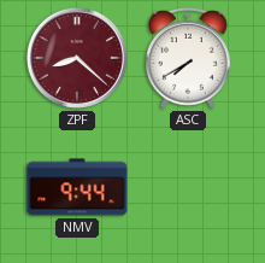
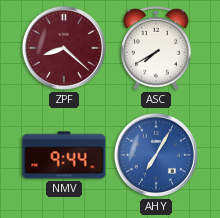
AHY: none -> 7:05
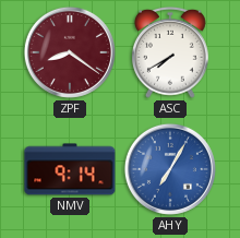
ZPF: 8:22 -> 8:21
NMV: 9:44 -> 9:14
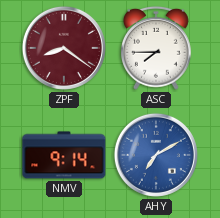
ASC: 7:40 -> 7:45
AHY: 7:05 -> 7:10
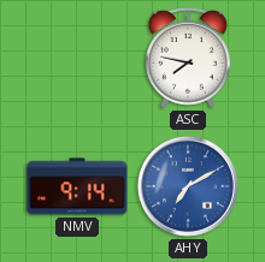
ZPF: 8:21 -> none
ASC: 7:45 -> 7:47
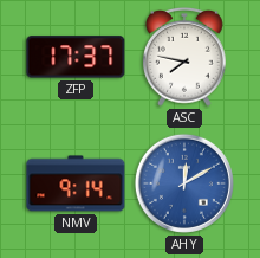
ZFP: none -> 17:37
AHY: 7:10 -> 12:10
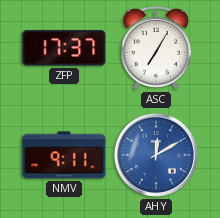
ASC: 7:47 -> 7:05
NMV: 9:14 -> 9:11
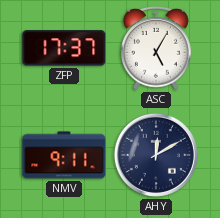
ASC: 7:05 -> 5:05
AHY dial: blue -> navy
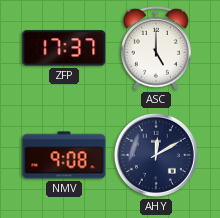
ASC: 5:05 -> 5:00
NMV: 9:11 -> 9:08
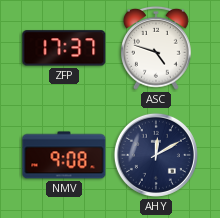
ASC: 5:00 -> 4:48
